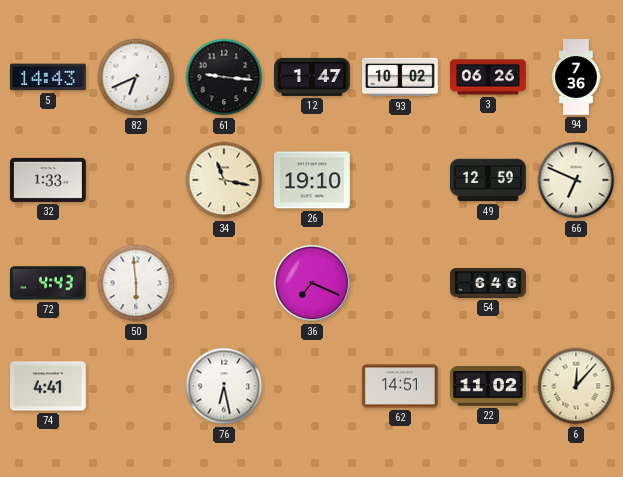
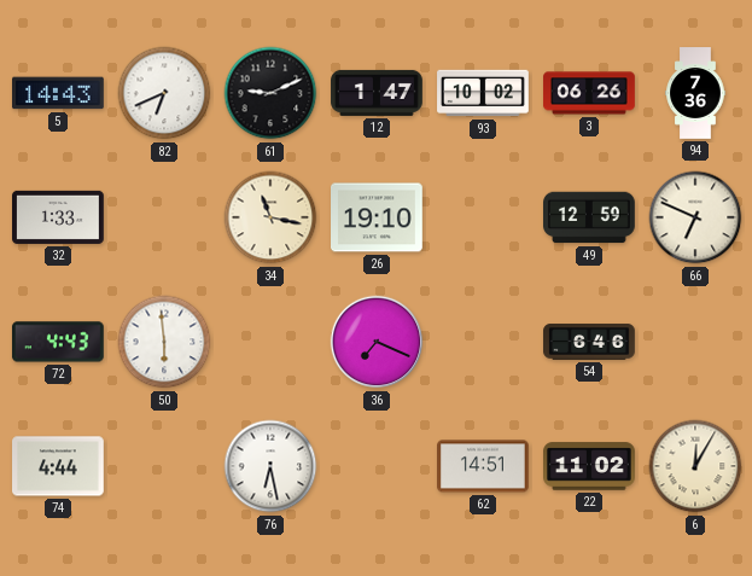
61: 9:16 -> 9:11
74: 4:41 -> 4:44
6: 12:07 -> 12:05
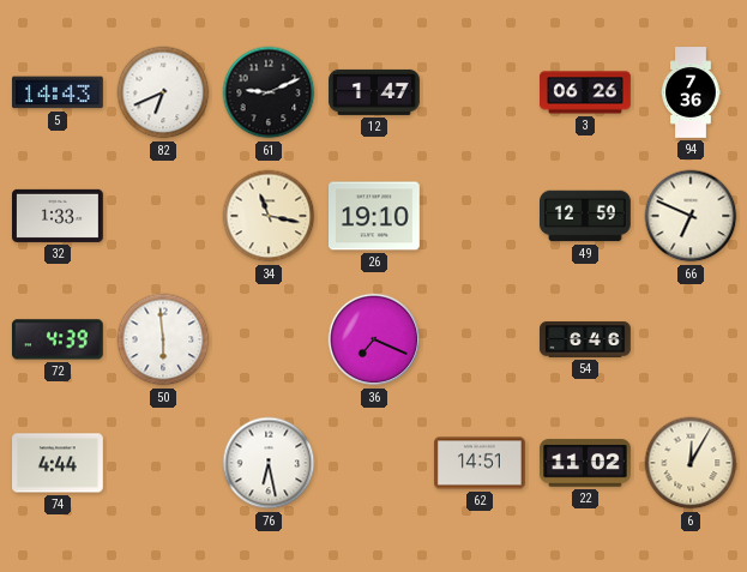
93: 10:02 -> none
72: 4:43 -> 4:39
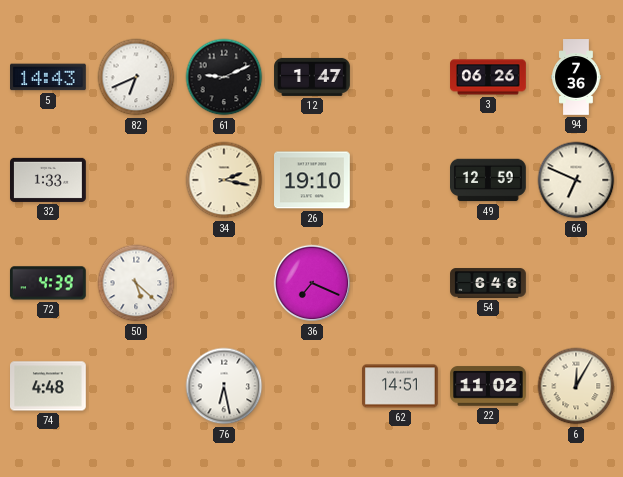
34: 11:17 -> 2:17
50: 5:59 -> 5:22
74: 4:44 -> 4:48
